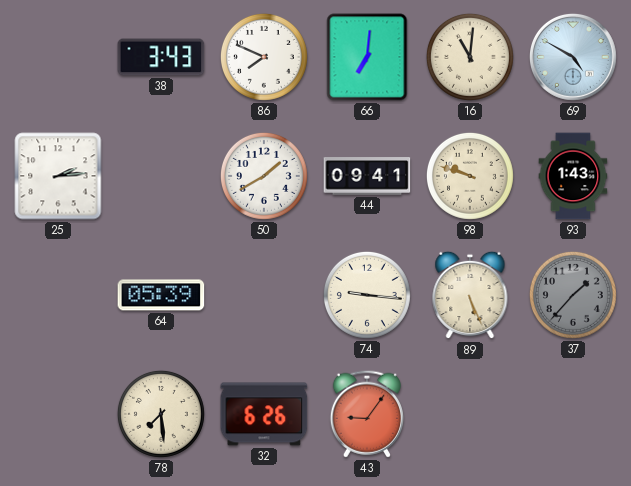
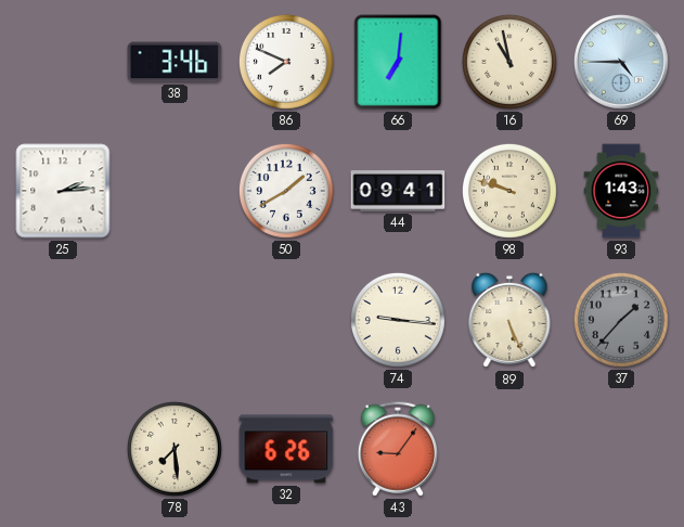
38: 3:43 -> 3:46
16: 11:01 -> 10:58
69: 4:50 -> 4:45
64: 05:39 -> none
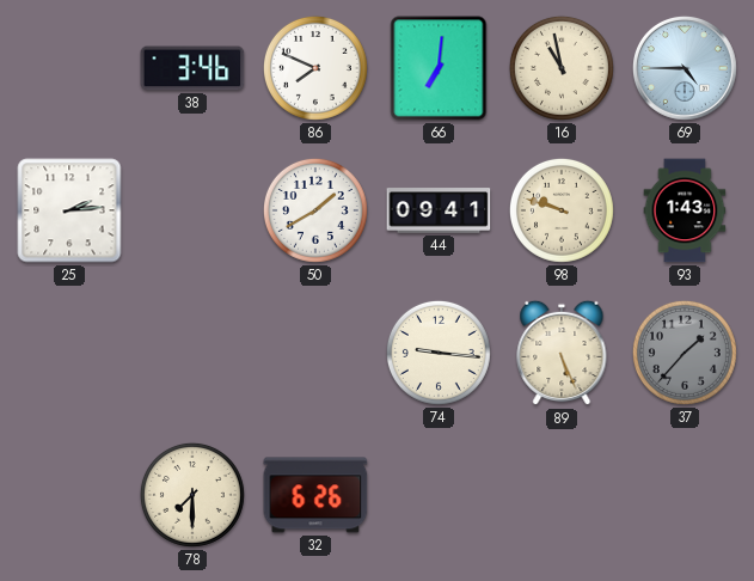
78: 7:29 -> 7:30
43: 9:06 -> none
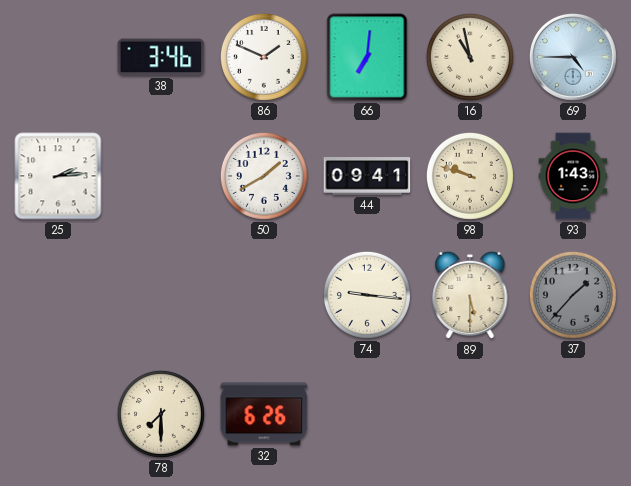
86: 7:49 -> 1:49
89: 5:26 -> 5:30
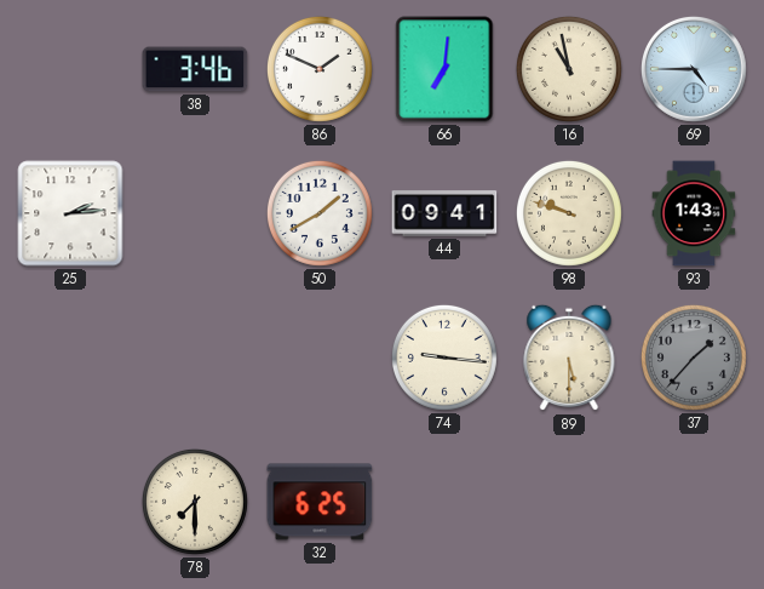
32: 6:26 -> 6:25
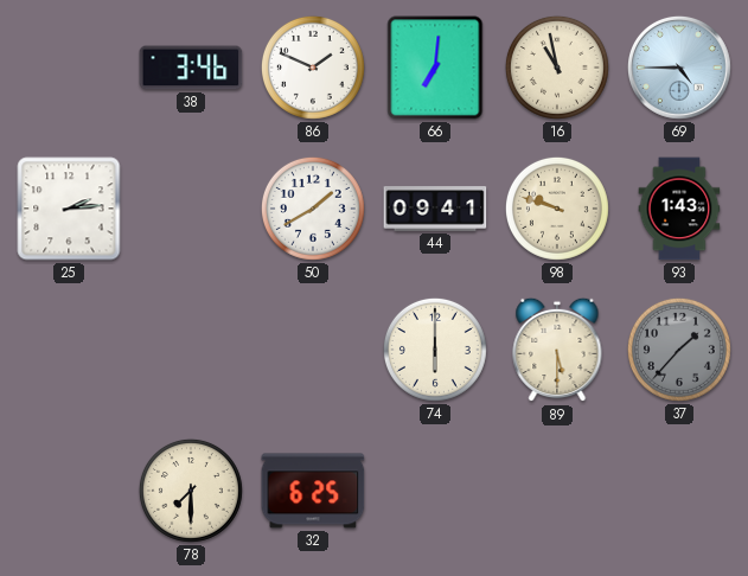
74: 9:16 -> 6:00
